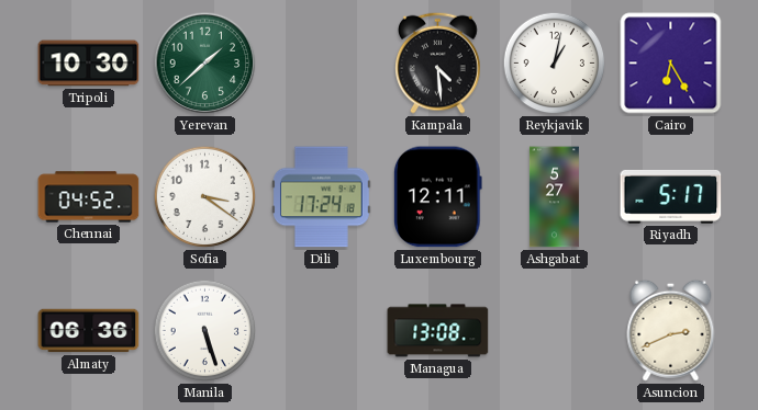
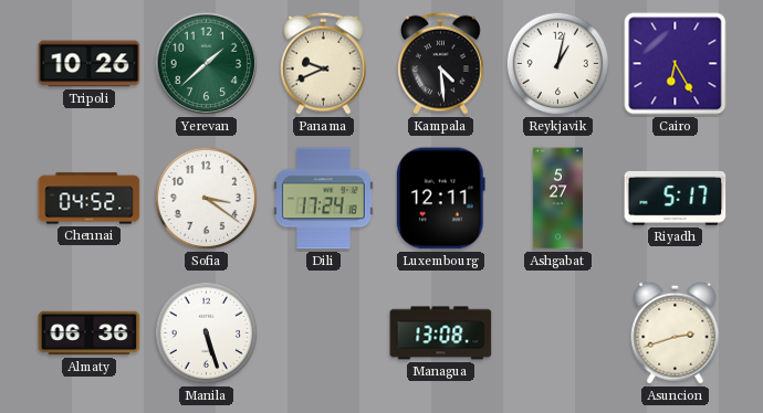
Tripoli: 10:30 -> 10:26
Panama: none -> 9:41
Asuncion: 2:41 -> 2:42
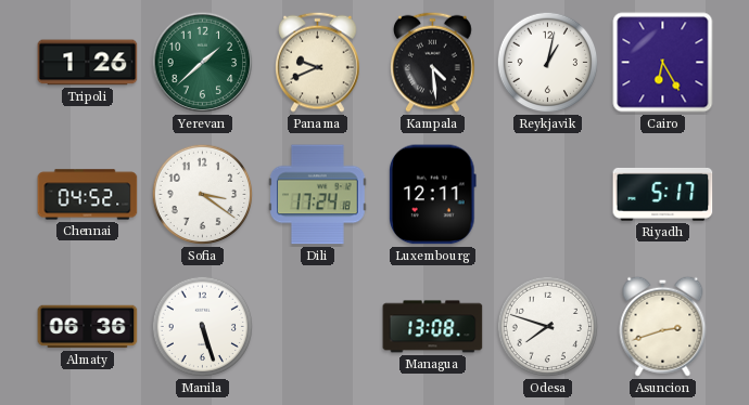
Tripoli: 10:26 -> 1:26
Ashgabat: 5:27 -> none
Odesa: none -> 7:48
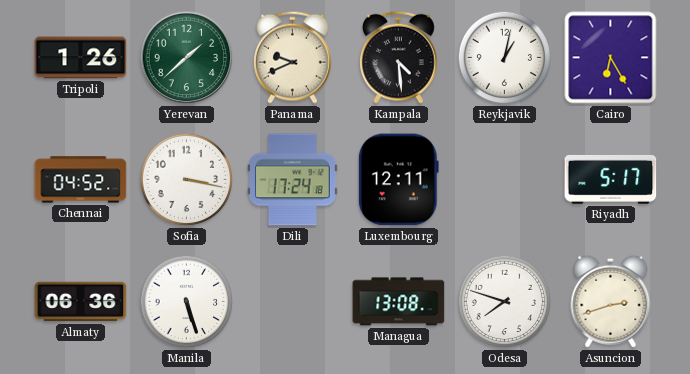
Sofia: 3:21 -> 3:17
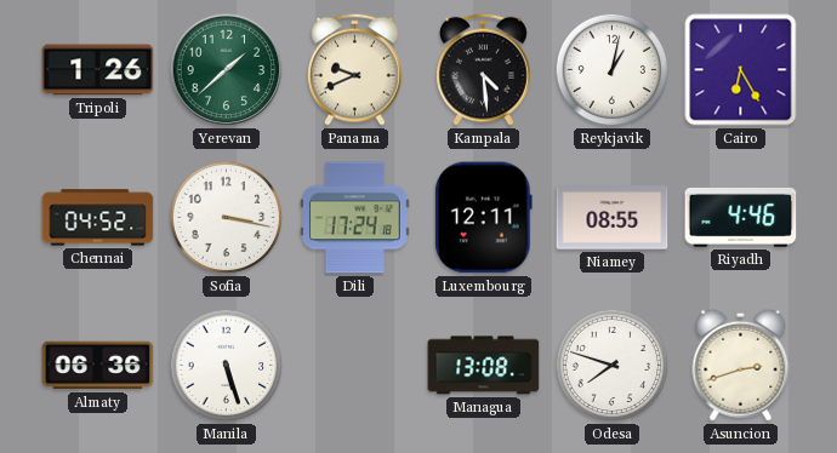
Niamey: none -> 08:55
Riyadh: 5:17 -> 4:46
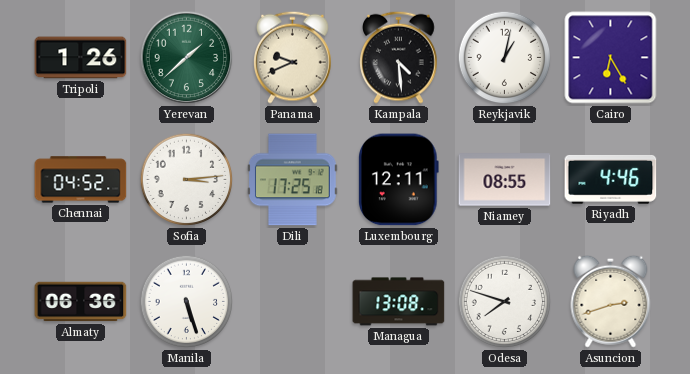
Sofia: 3:17 -> 3:14
Dili: 17:24 -> 17:25
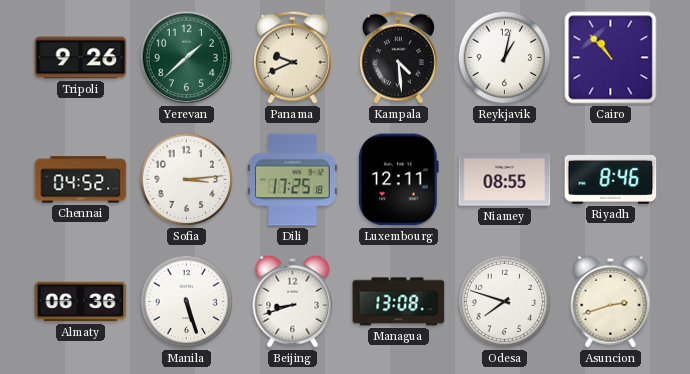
Tripoli: 1:26 -> 9:26
Cairo: 6:25 -> 10:53
Riyadh: 4:46 -> 8:46
Beijing: none -> 8:42
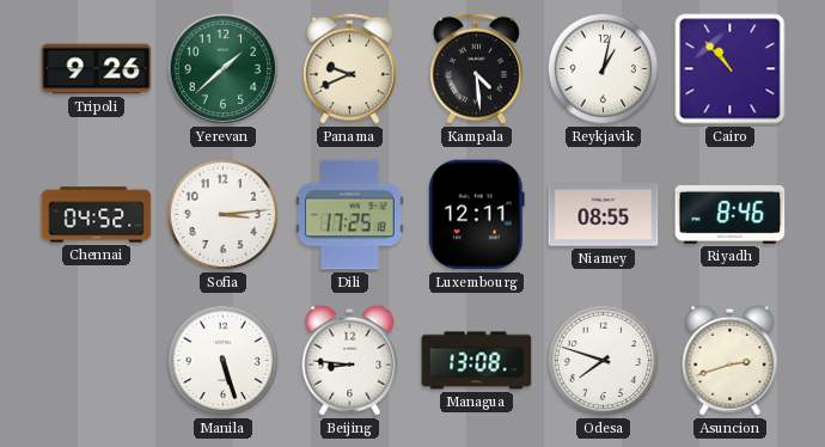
Almaty: 06:36 -> none
Beijing: 8:42 -> 8:46
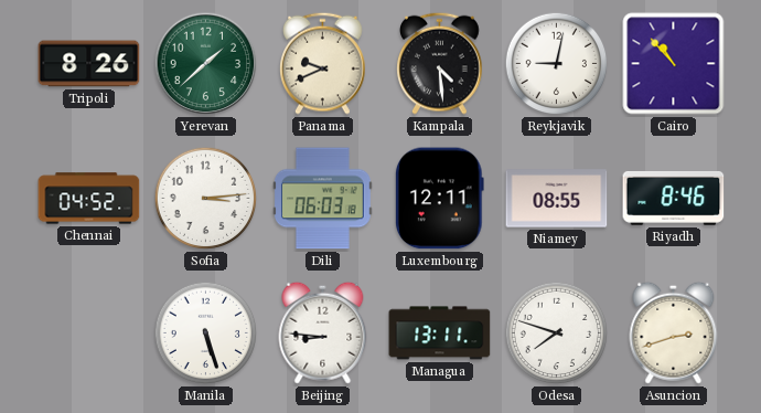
Tripoli: 9:26 -> 8:26
Reykjavik: 1:02 -> 9:02
Dili: 17:25 -> 06:03
Managua: 13:08 -> 13:11
